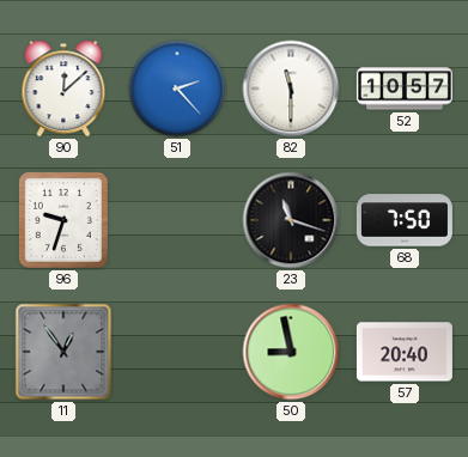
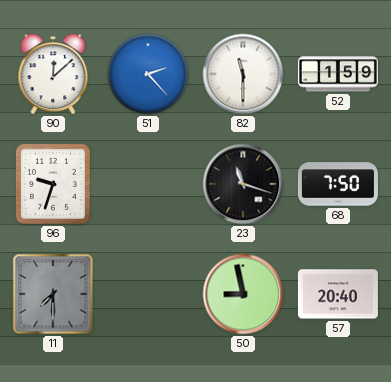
52: 10:57 -> 1:59
11: 12:54 -> 7:30
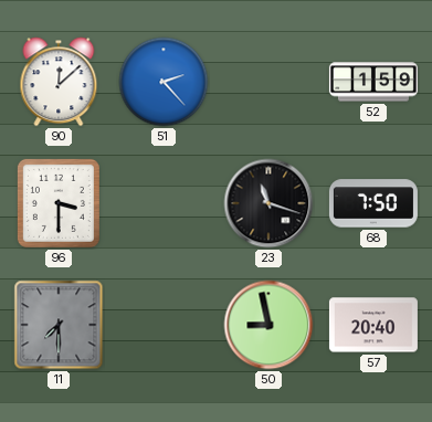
82: 11:30 -> none
96: 9:33 -> 3:30
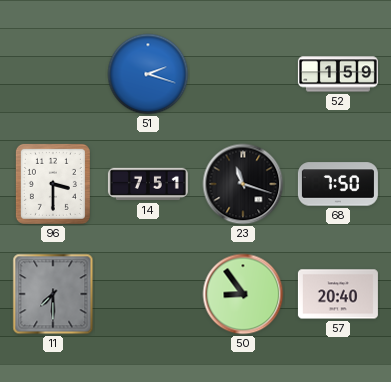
90: 12:08 -> none
51: 2:23 -> 2:18
14: none -> 7:51
50: 8:58 -> 8:54
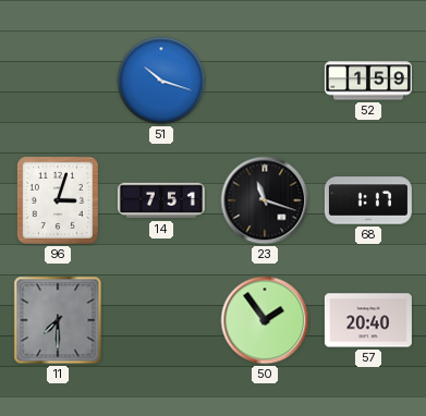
51: 2:18 -> 10:18
96: 3:30 -> 3:03
68: 7:50 -> 1:17
50: 8:54 -> 1:54
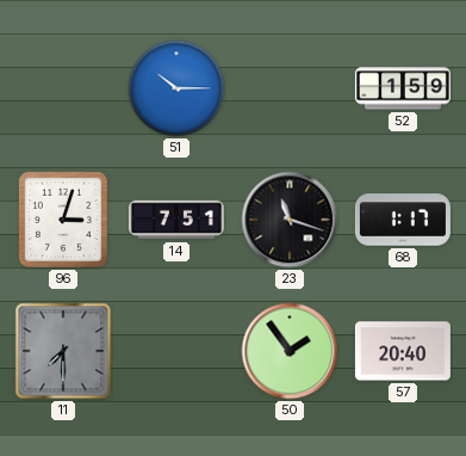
51: 10:18 -> 10:15
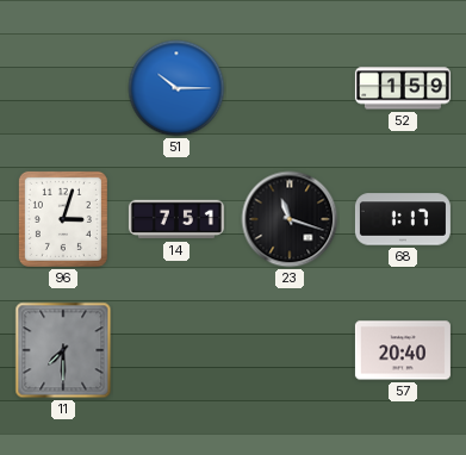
50: 1:54 -> none
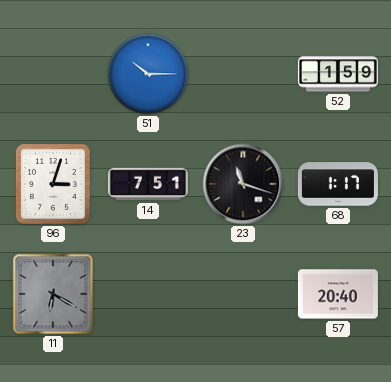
11: 7:30 -> 6:20
